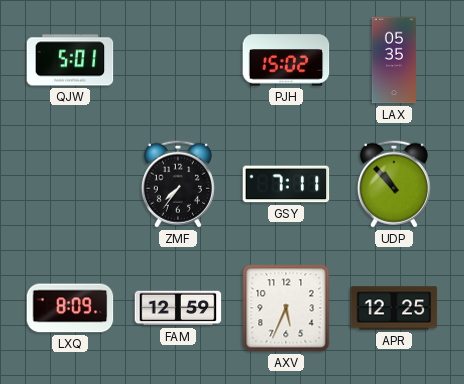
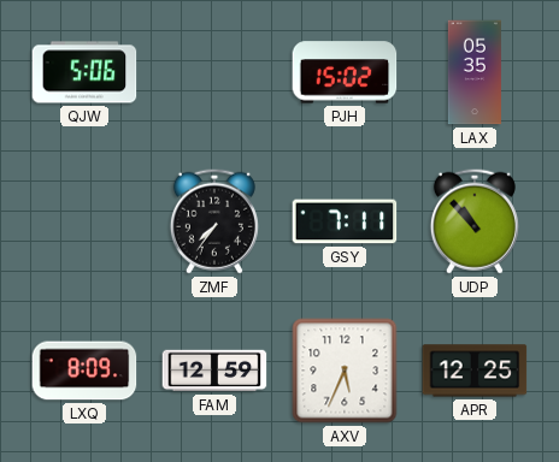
QJW: 5:01 -> 5:06
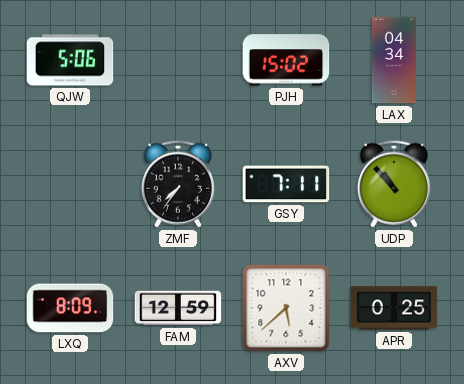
LAX: 05:35 -> 04:34
AXV: 5:34 -> 5:38
APR: 12:25 -> 0:25
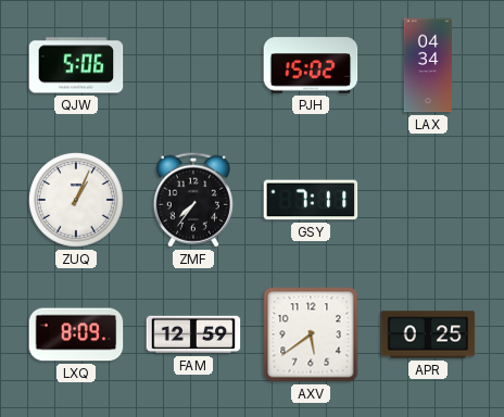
ZUQ: none -> 1:04
UDP: 10:53 -> none
AXV: 5:38 -> 5:39
